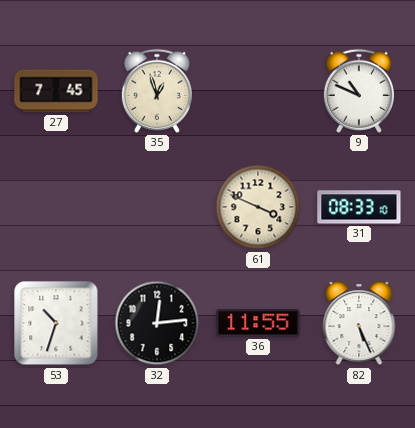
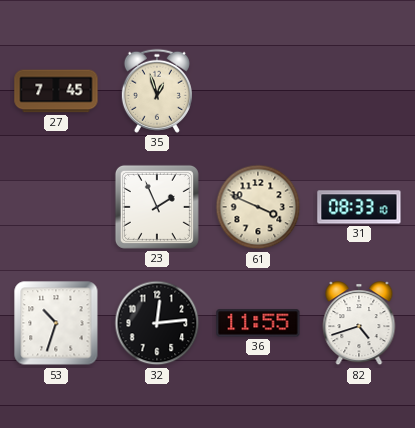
9: 10:49 -> none
23: none -> 1:56
82: 5:26 -> 4:42
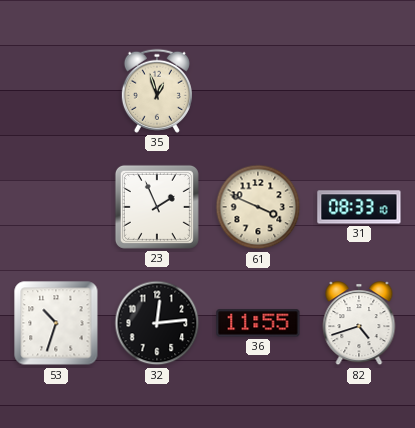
27: 7:45 -> none
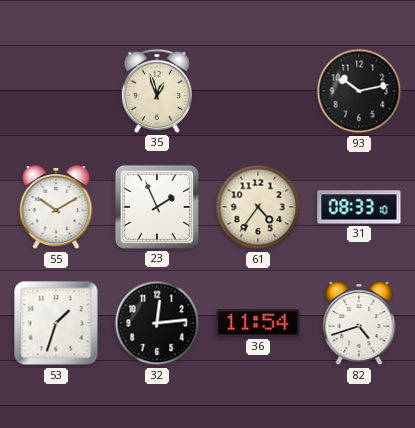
93: none -> 10:13
55: none -> 10:10
61: 3:49 -> 4:36
53: 10:33 -> 1:33
36: 11:55 -> 11:54
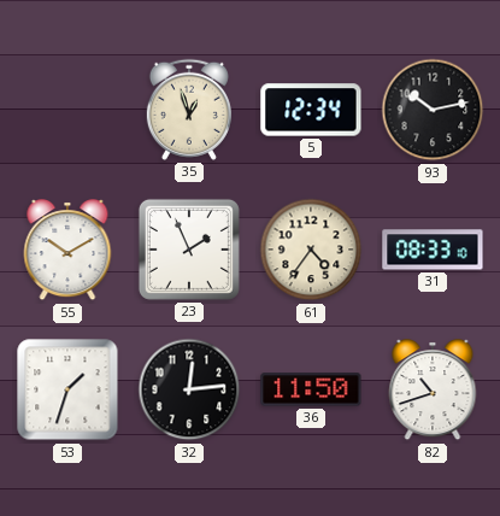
5: none -> 12:34
36: 11:54 -> 11:50
82: 4:42 -> 10:42
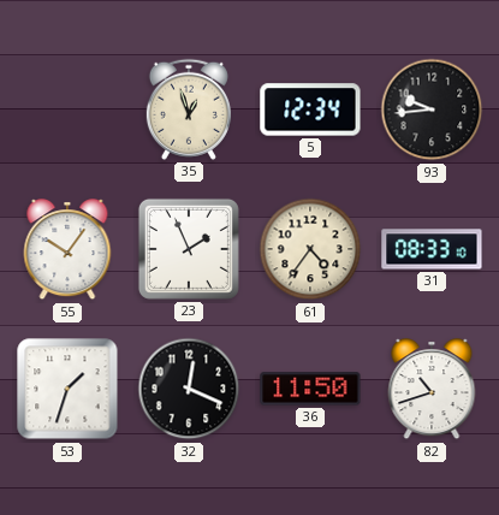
93: 10:13 -> 9:44
55: 10:10 -> 10:06
32: 12:14 -> 12:19
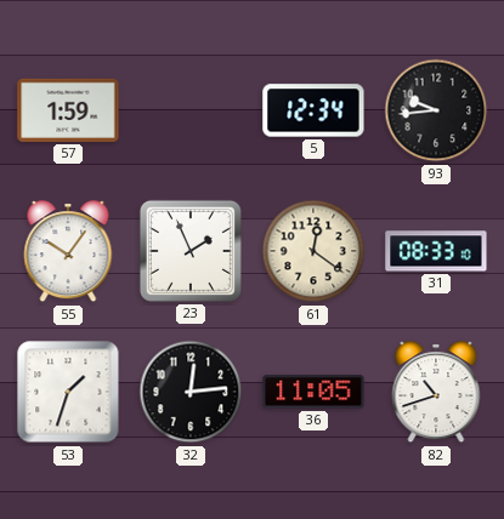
57: none -> 1:59
35: 12:57 -> none
61: 4:36 -> 12:21
32: 12:19 -> 12:14
36: 11:50 -> 11:05
